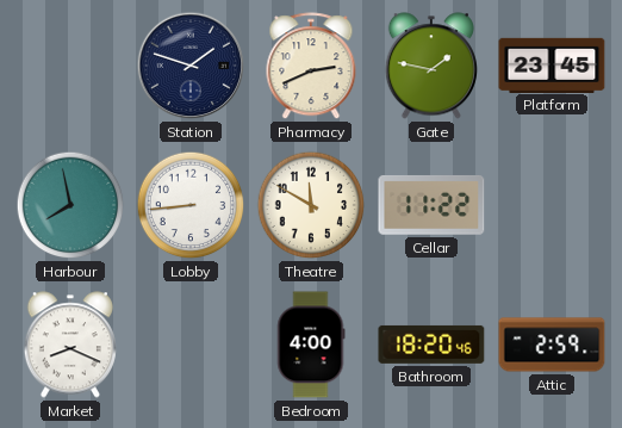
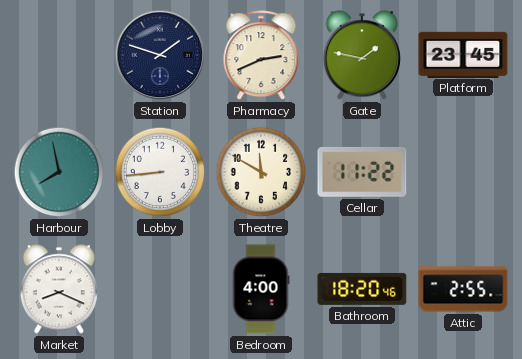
Attic: 2:59 -> 2:55
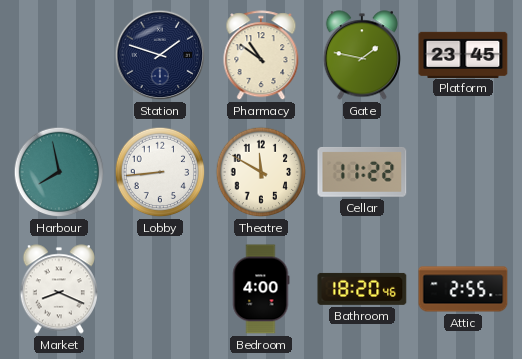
Pharmacy: 2:41 -> 10:51
